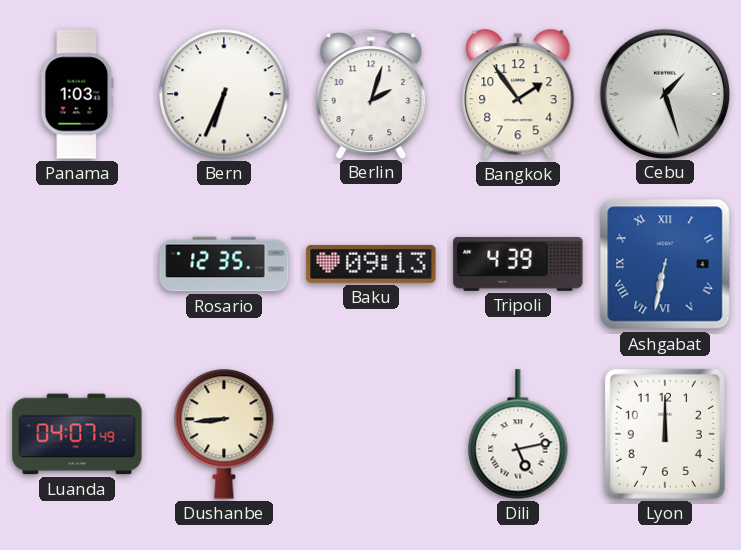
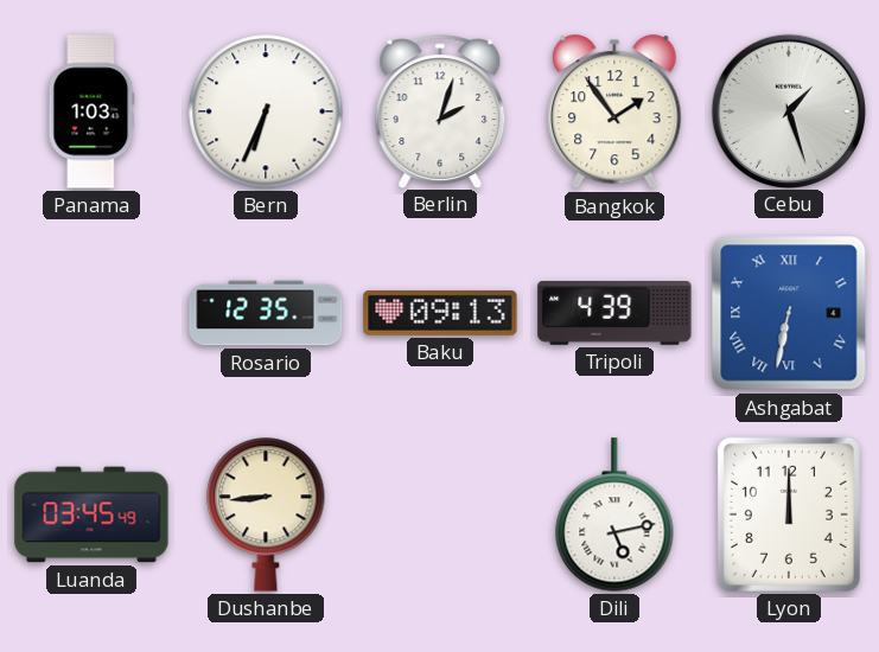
Luanda: 04:07 -> 03:45
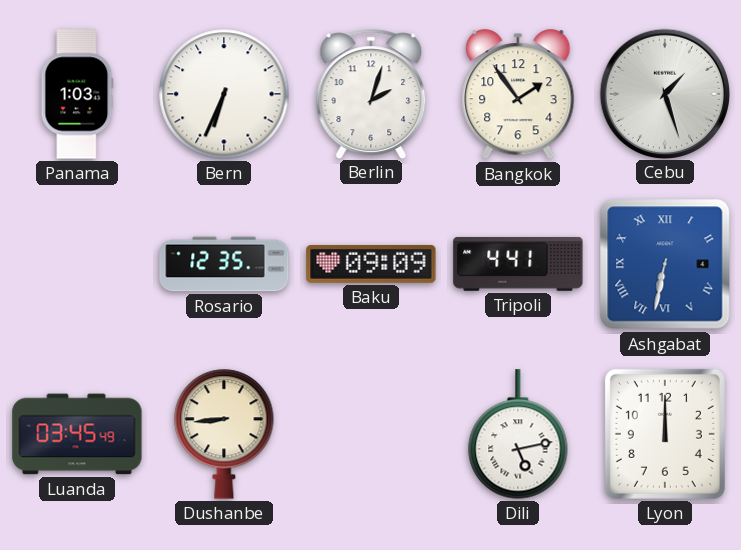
Baku: 09:13 -> 09:09
Tripoli: 4:39 -> 4:41
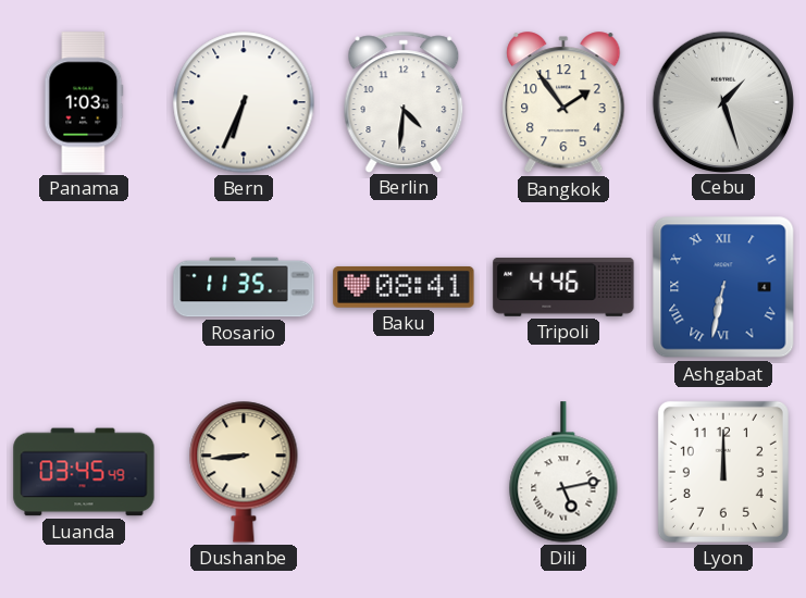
Berlin: 2:03 -> 4:31
Rosario: 12:35 -> 11:35
Baku: 09:09 -> 08:41
Tripoli: 4:41 -> 4:46
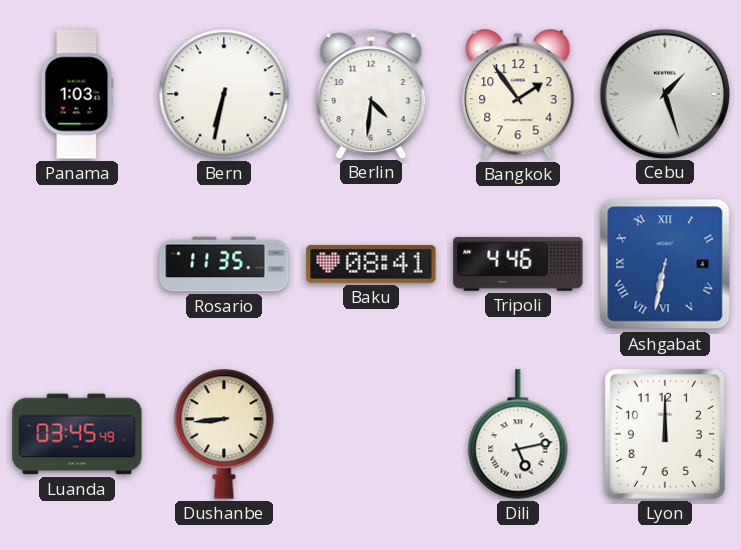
Bern: 6:34 -> 6:32
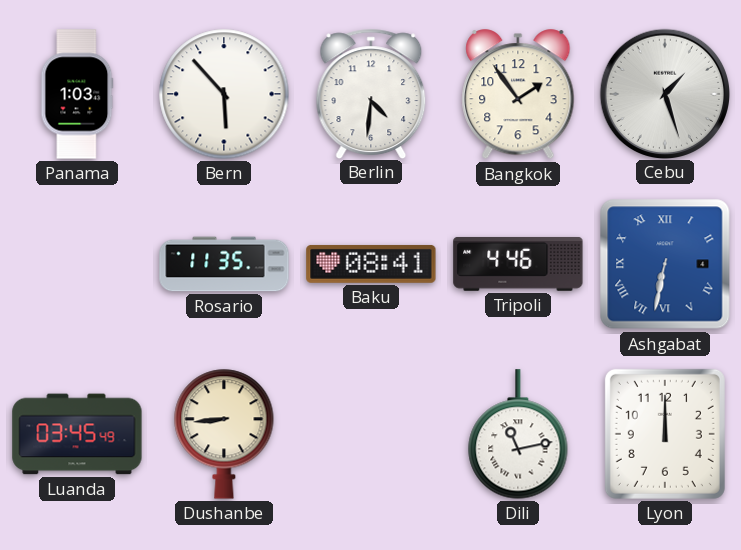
Bern: 6:32 -> 5:53
Dili: 5:13 -> 11:13
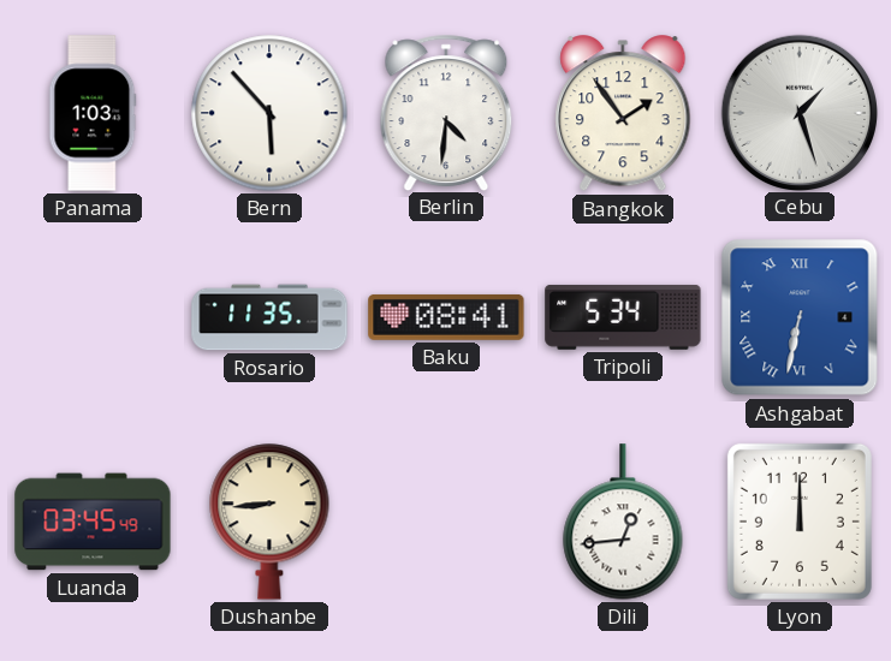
Tripoli: 4:46 -> 5:34
Dili: 11:13 -> 12:44
